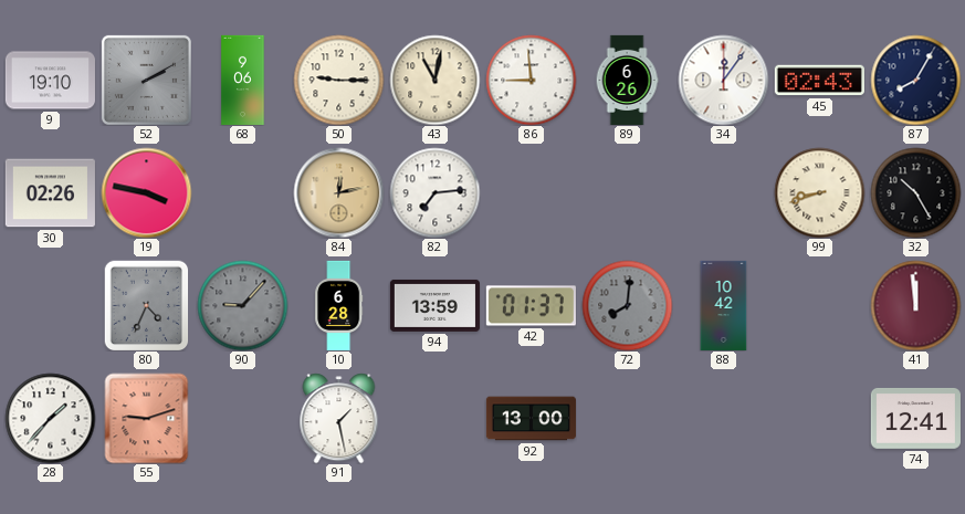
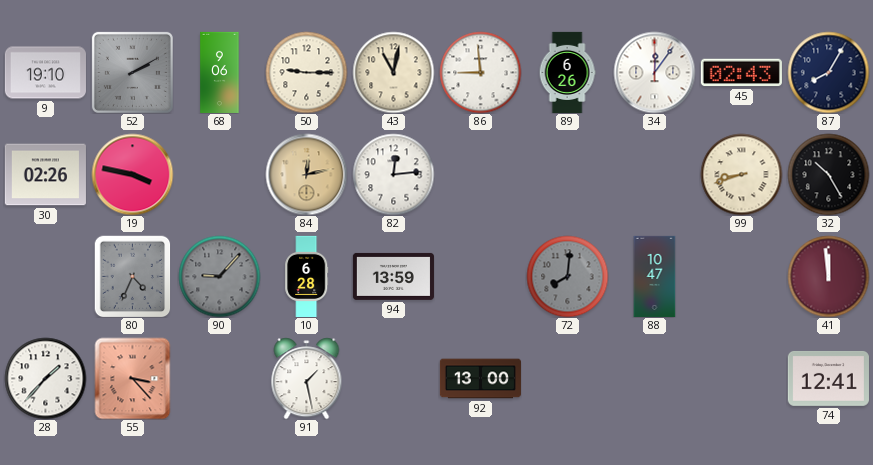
82: 7:14 -> 12:14
42: 01:37 -> none
88: 10:42 -> 10:47
55: 9:12 -> 3:23
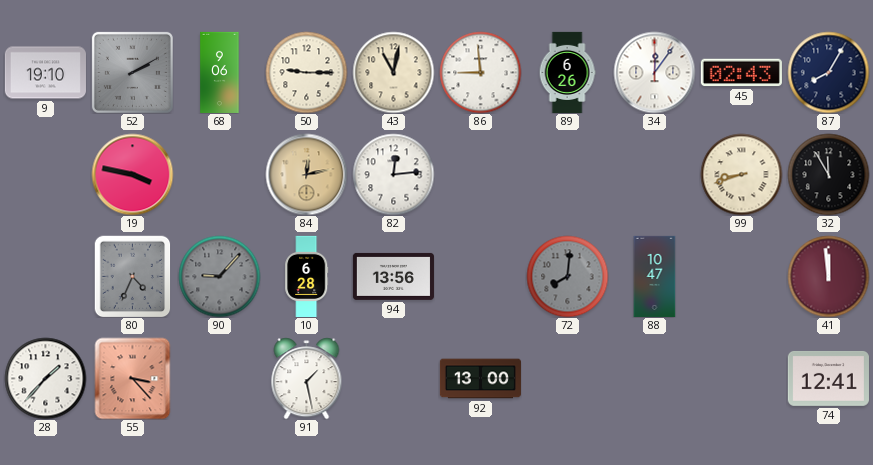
30: 02:26 -> none
32: 10:25 -> 11:55
94: 13:59 -> 13:56
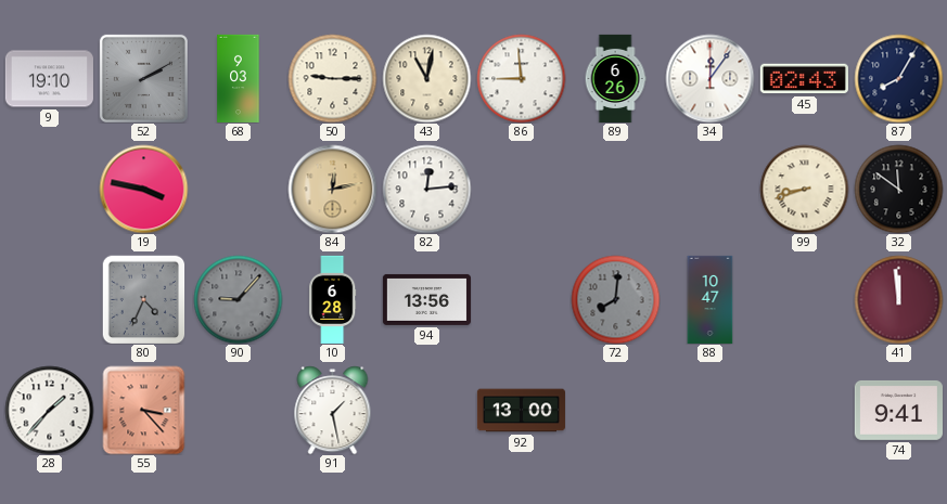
68: 9:06 -> 9:03
32: 11:55 -> 11:51
74: 12:41 -> 9:41
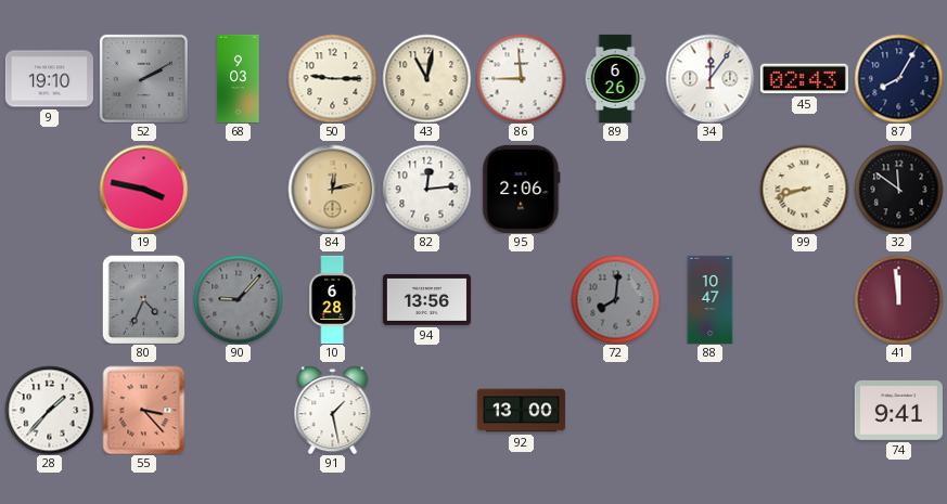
95: none -> 2:06
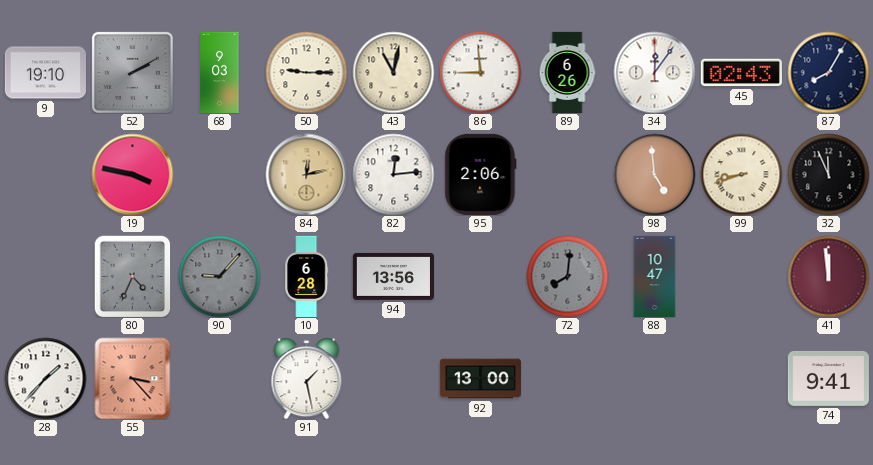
98: none -> 4:59
32: 11:51 -> 11:56
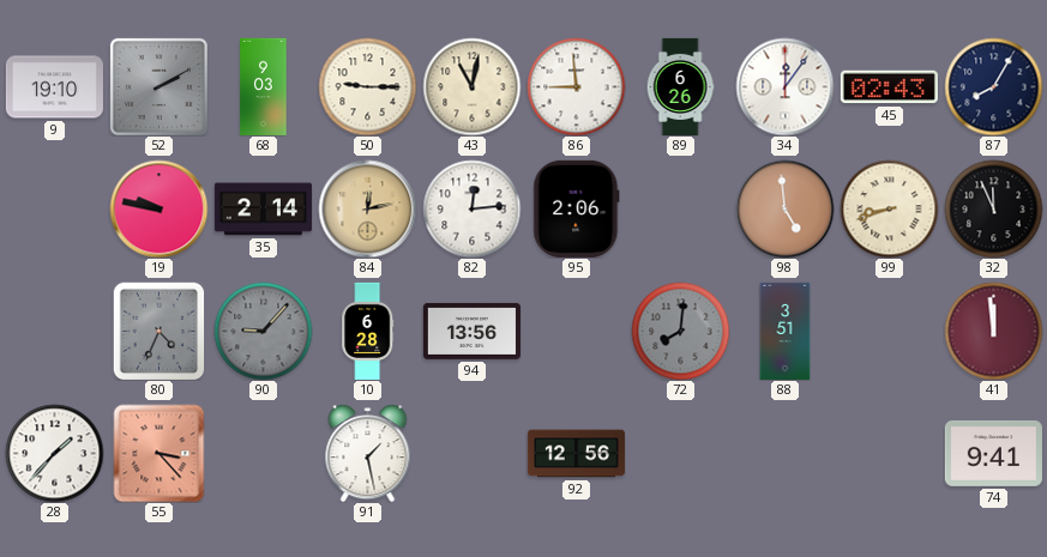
19: 3:47 -> 9:47
35: none -> 2:14
88: 10:47 -> 3:51
92: 13:00 -> 12:56
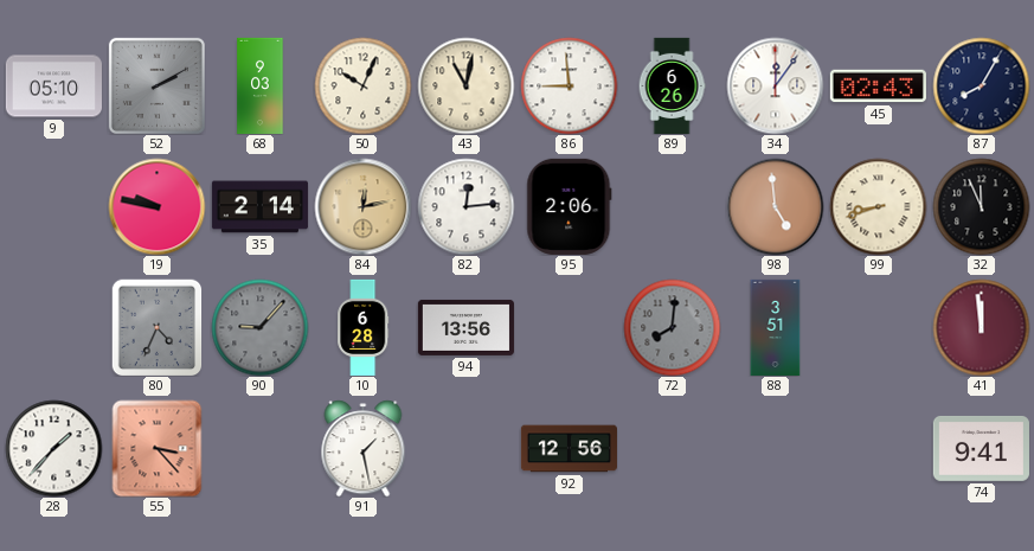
9: 19:10 -> 05:10
50: 9:15 -> 10:04
